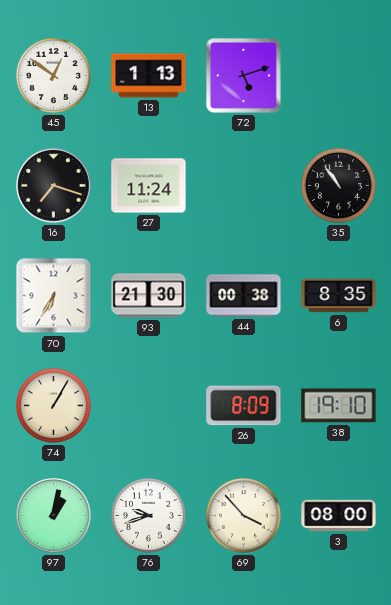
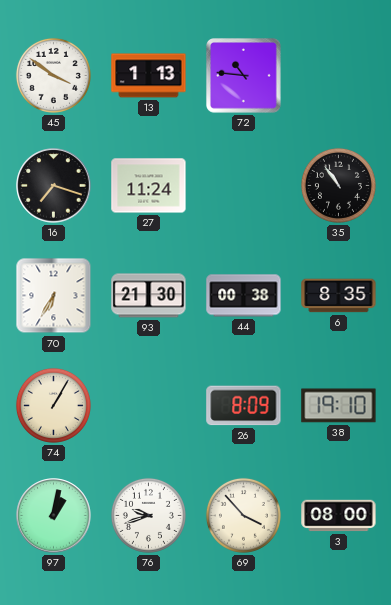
45: 12:51 -> 3:51
72: 5:12 -> 10:46
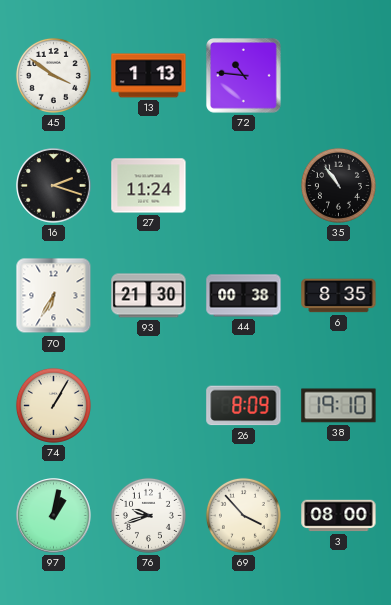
16: 7:18 -> 2:18
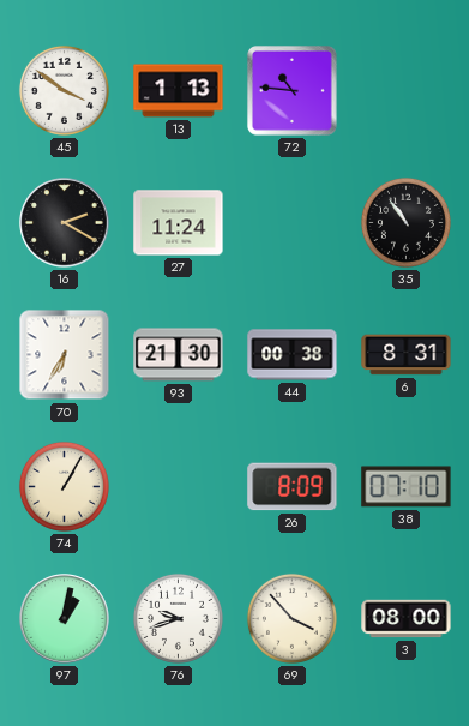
16: 2:18 -> 2:20
6: 8:35 -> 8:31
38: 19:10 -> 07:10
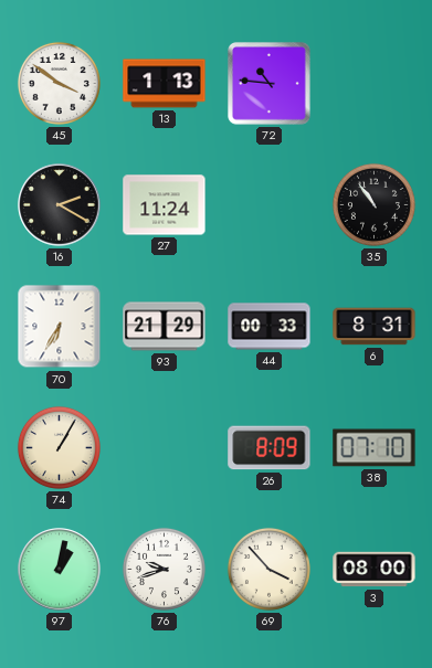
93: 21:30 -> 21:29
44: 00:38 -> 00:33
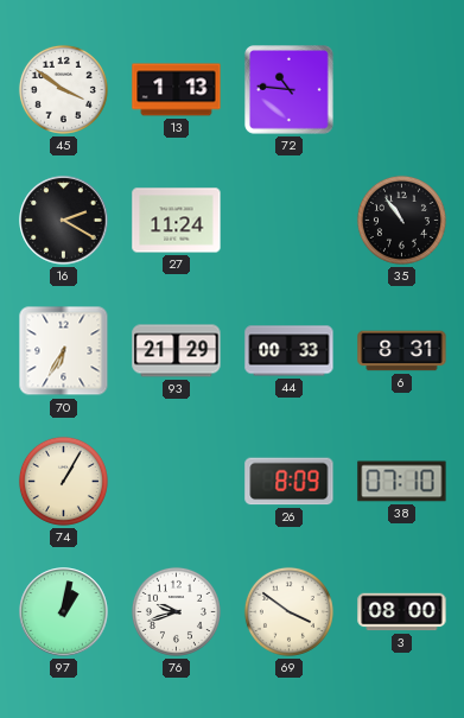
69: 3:53 -> 3:51
